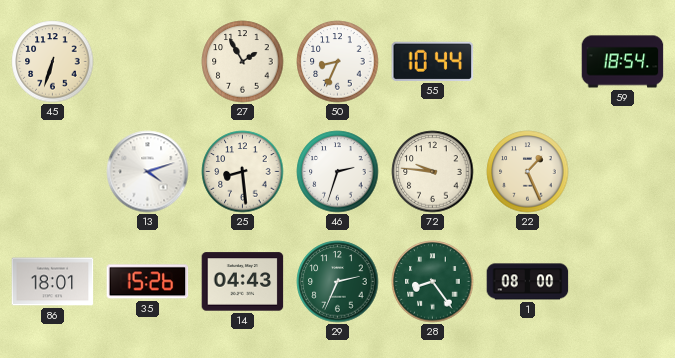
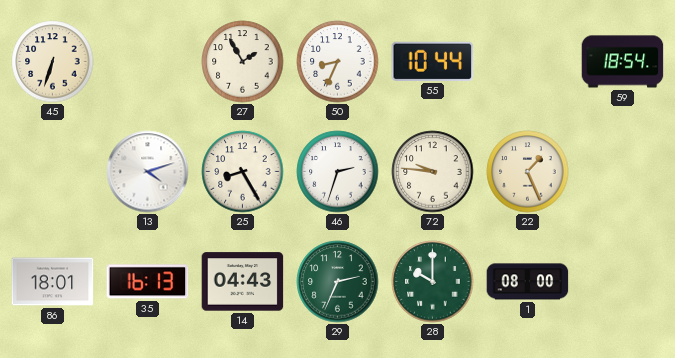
25: 8:29 -> 8:25
35: 15:26 -> 16:13
28: 8:24 -> 10:00
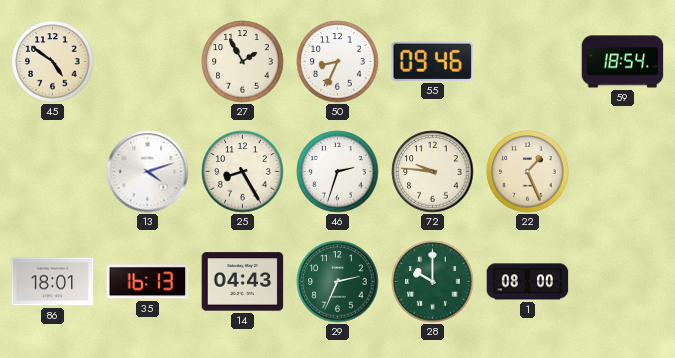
45: 6:33 -> 4:51
55: 10:44 -> 09:46
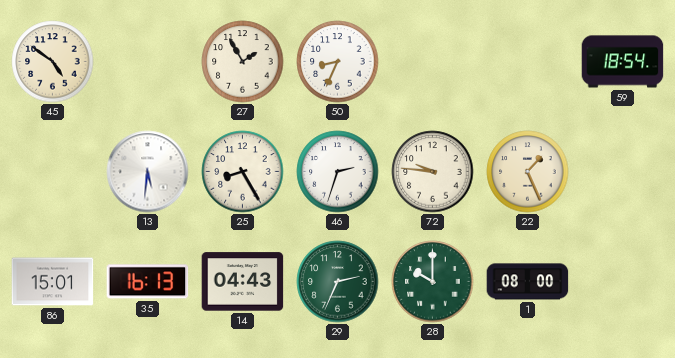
55: 09:46 -> none
13: 4:12 -> 5:31
86: 18:01 -> 15:01
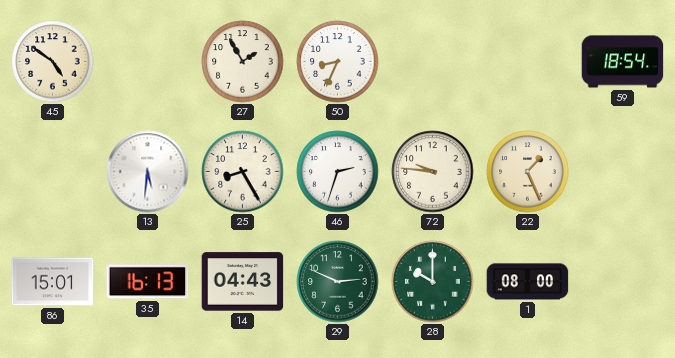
29: 2:34 -> 2:49
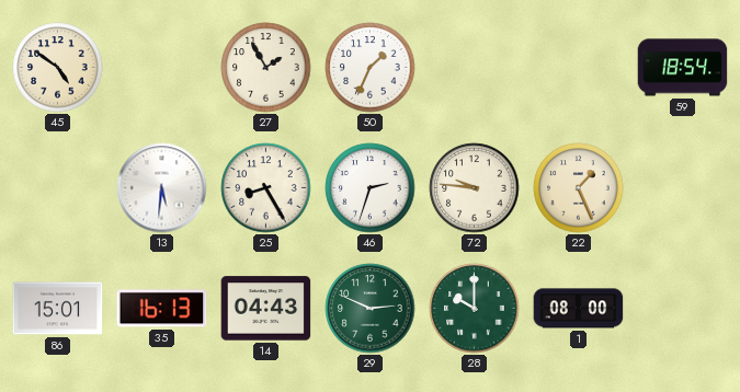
50: 8:34 -> 1:34
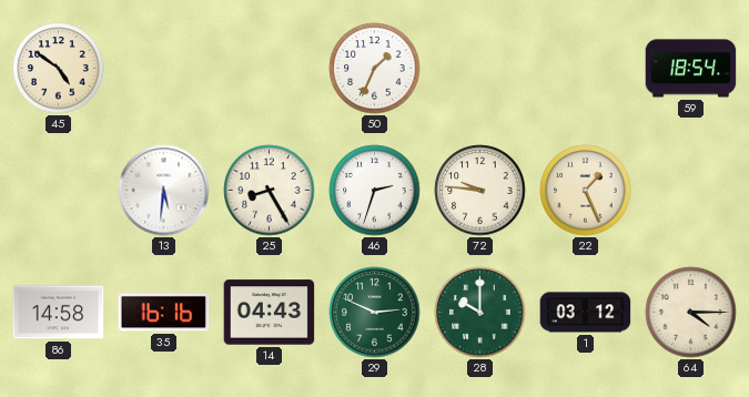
27: 1:55 -> none
86: 15:01 -> 14:58
35: 16:13 -> 16:16
1: 08:00 -> 03:12
64: none -> 4:15
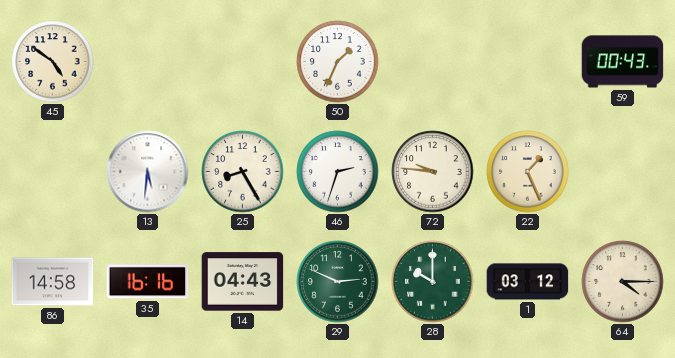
59: 18:54 -> 00:43
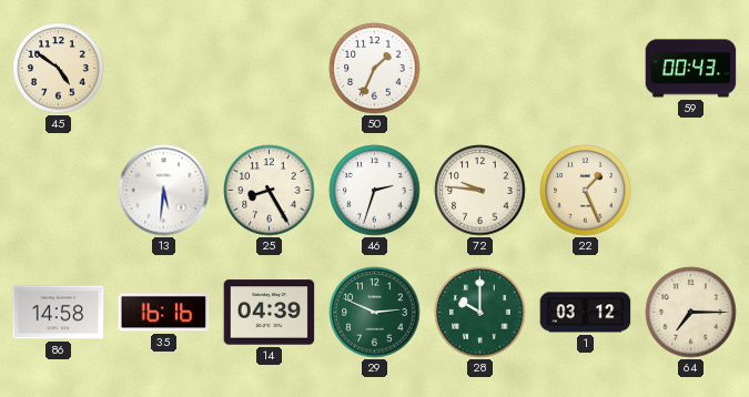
14: 04:43 -> 04:39
64: 4:15 -> 7:15
